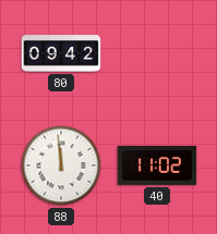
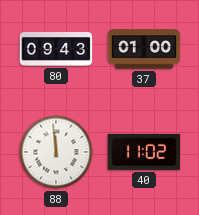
80: 09:42 -> 09:43
37: none -> 01:00
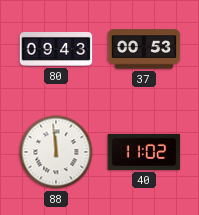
37: 01:00 -> 00:53
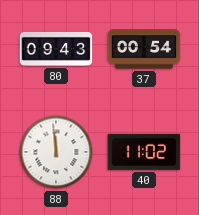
37: 00:53 -> 00:54
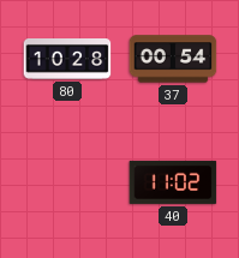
80: 09:43 -> 10:28
88: 11:59 -> none
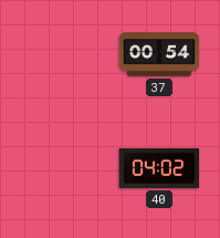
80: 10:28 -> none
40: 11:02 -> 04:02
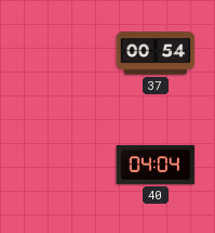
40: 04:02 -> 04:04
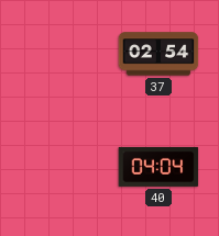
37: 00:54 -> 02:54
